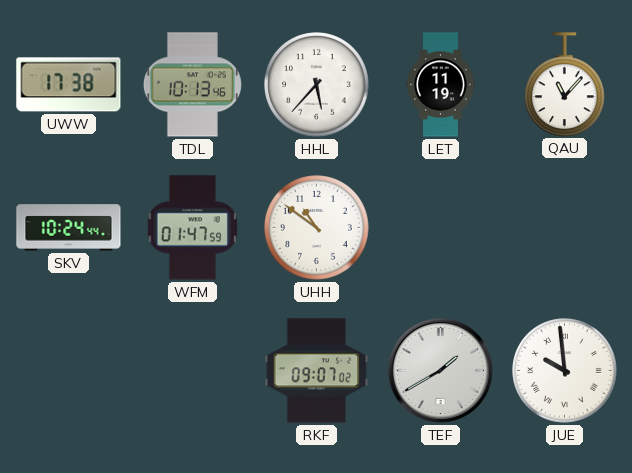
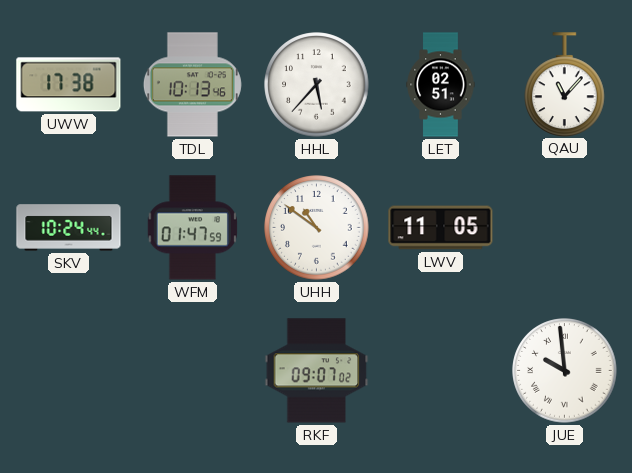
LET: 11:19 -> 02:51
LWV: none -> 11:05
TEF: 1:40 -> none
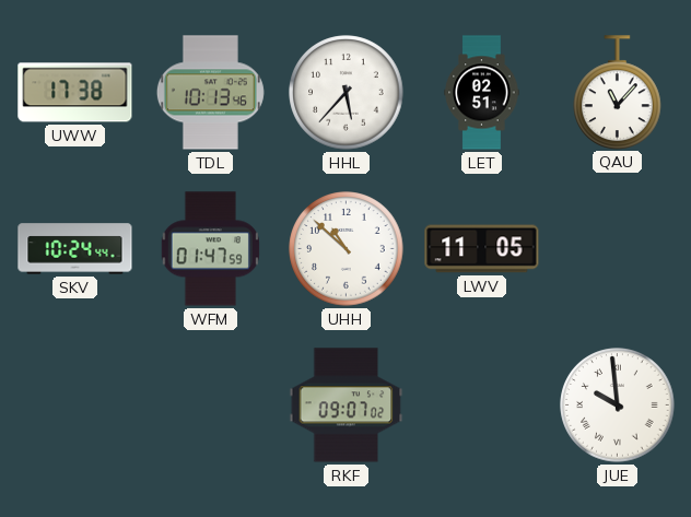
UHH: 10:51 -> 10:52
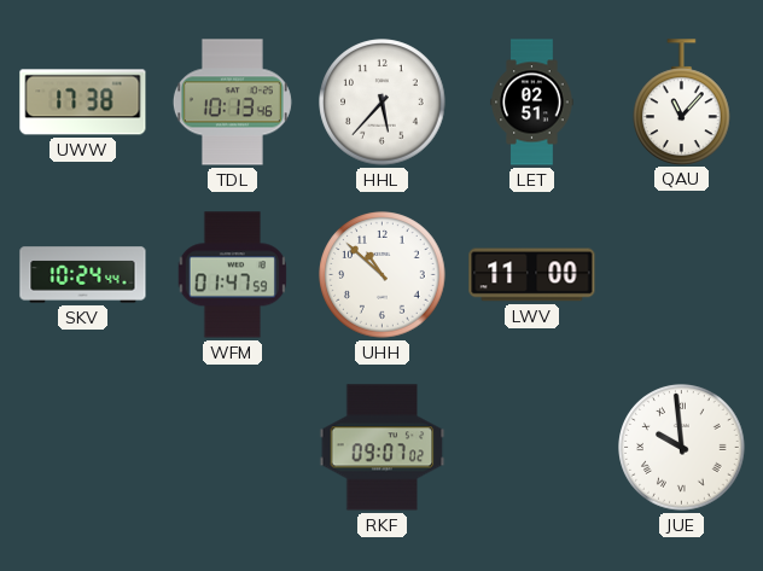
LWV: 11:05 -> 11:00
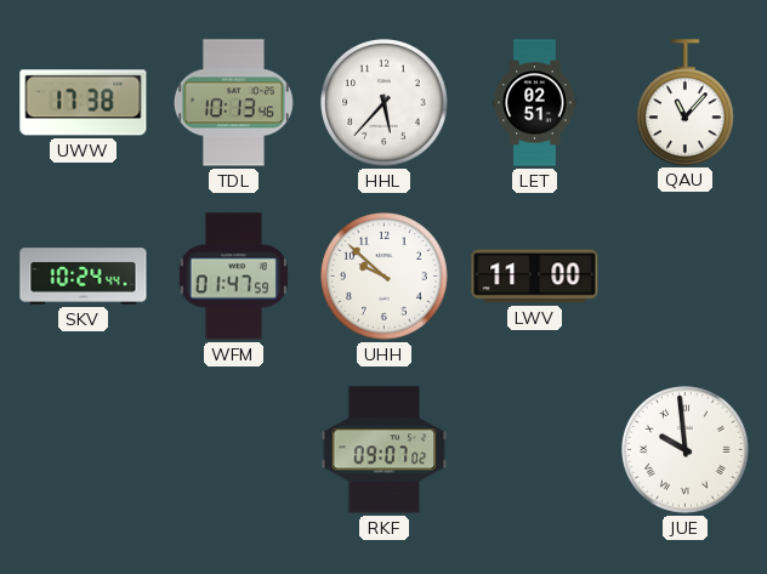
UHH: 10:52 -> 9:52
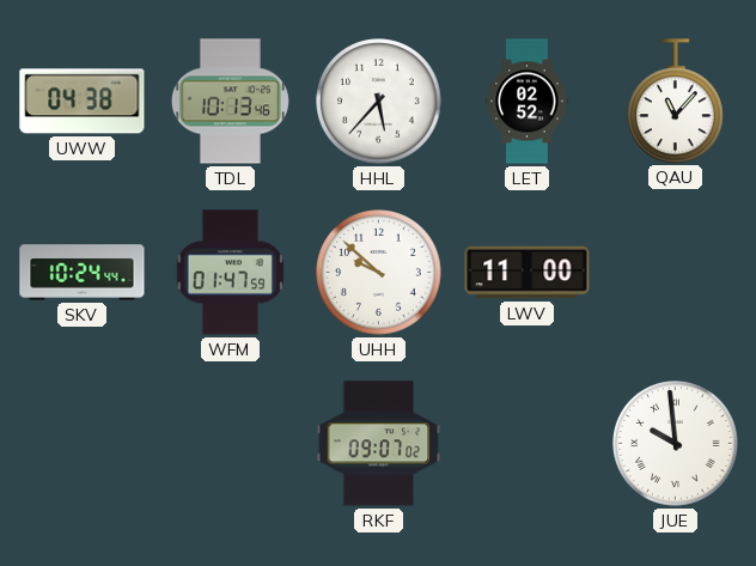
UWW: 17:38 -> 04:38
LET: 02:51 -> 02:52
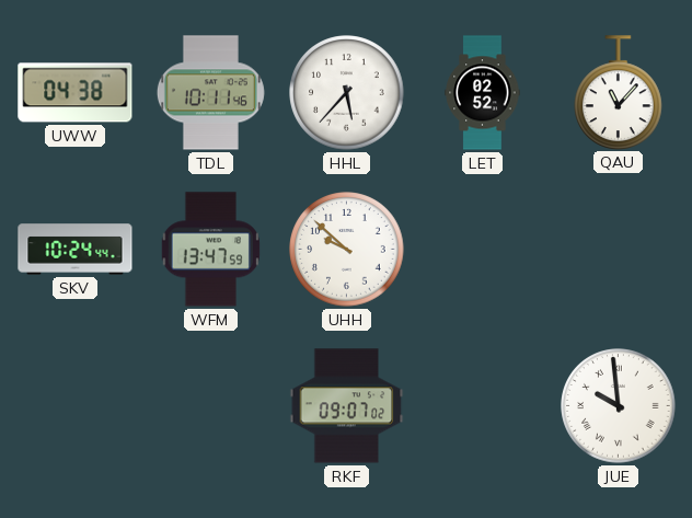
TDL: 10:13 -> 10:11
WFM: 01:47 -> 13:47
LWV: 11:00 -> none
